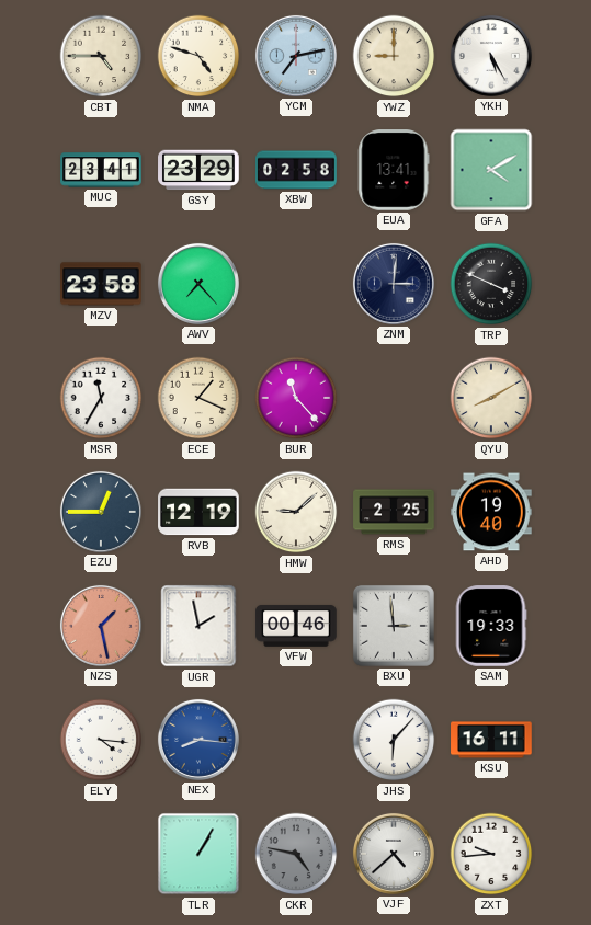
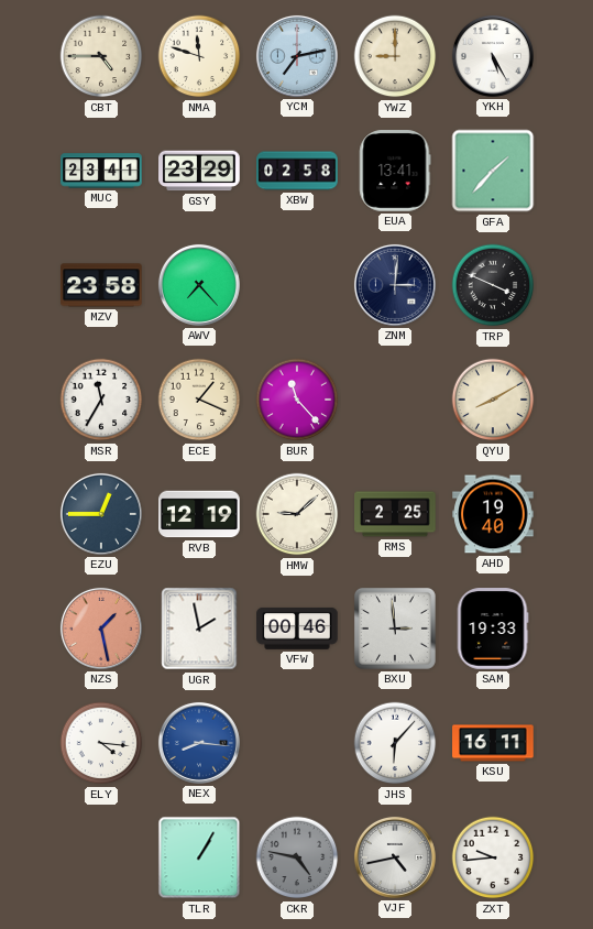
NMA: 4:48 -> 11:48
GFA: 4:10 -> 1:37
VJF: 4:38 -> 4:43
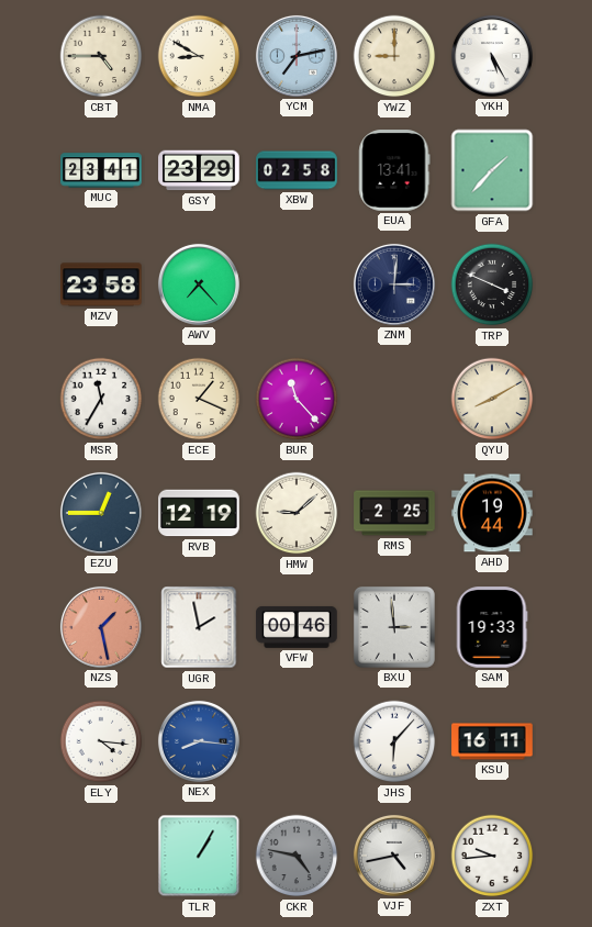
NMA: 11:48 -> 8:50
AHD: 19:40 -> 19:44
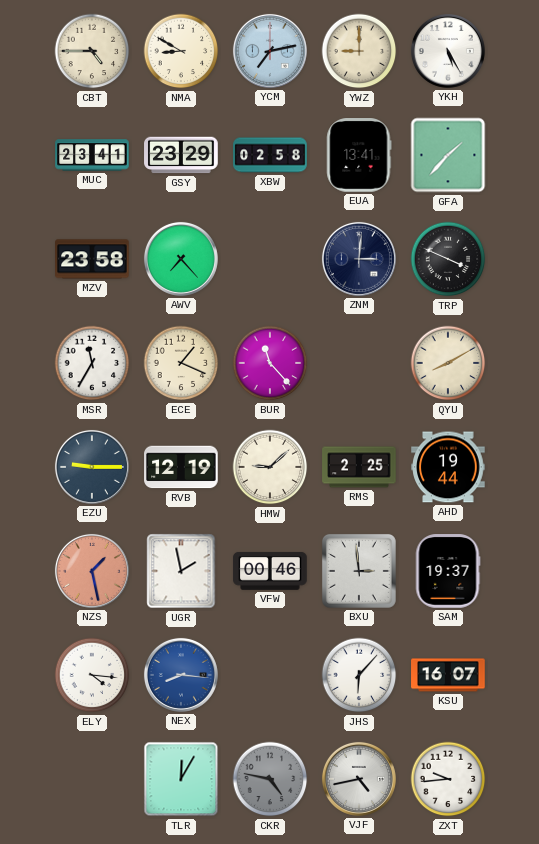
EZU: 12:45 -> 9:15
SAM: 19:33 -> 19:37
KSU: 16:11 -> 16:07
TLR: 1:05 -> 12:05
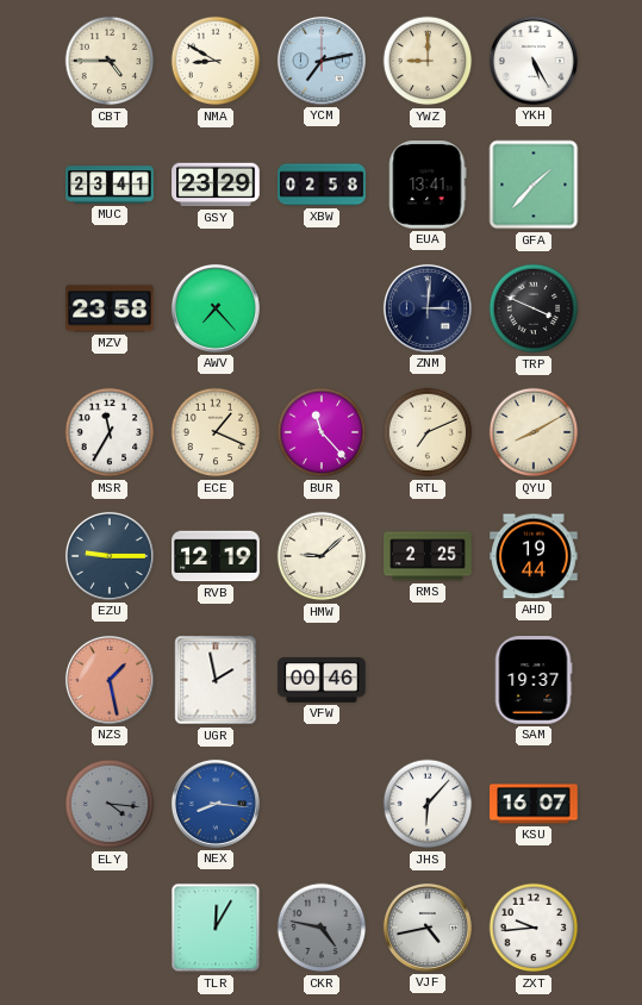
RTL: none -> 7:11
BXU: 2:59 -> none
ELY dial: white -> grey
